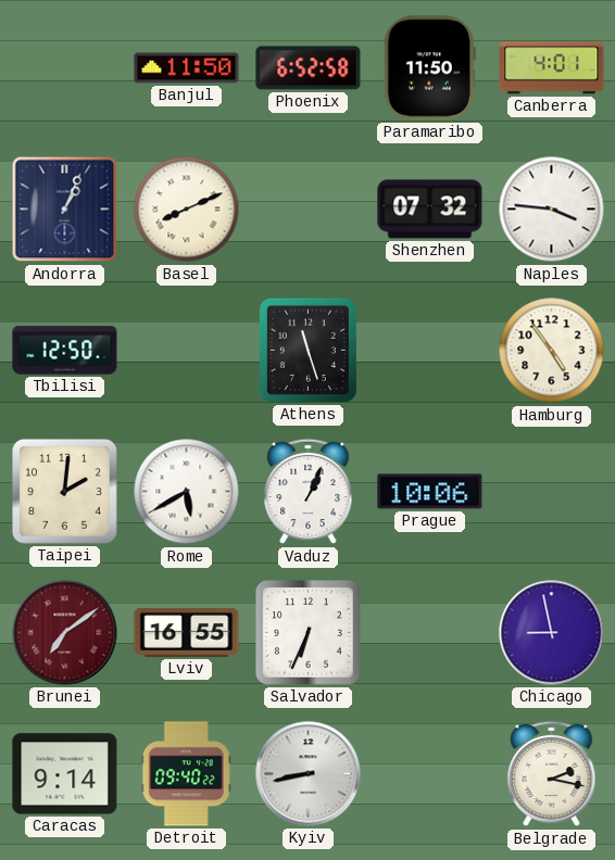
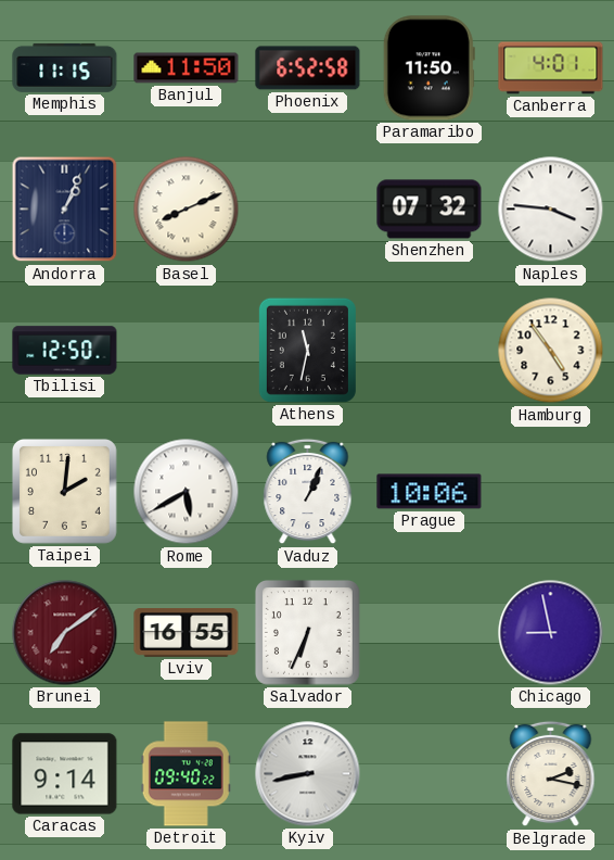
Memphis: none -> 11:15
Athens: 11:27 -> 11:32
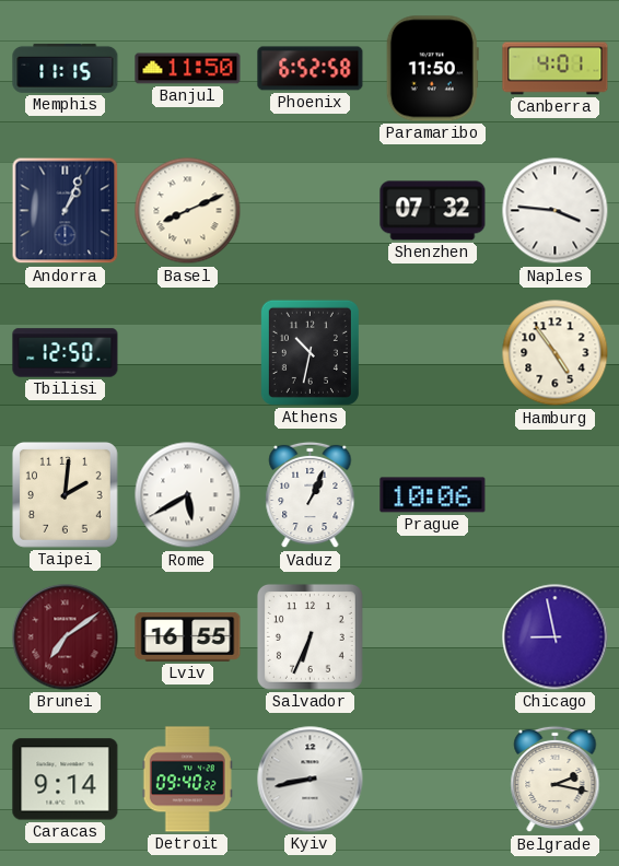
Athens: 11:32 -> 10:32
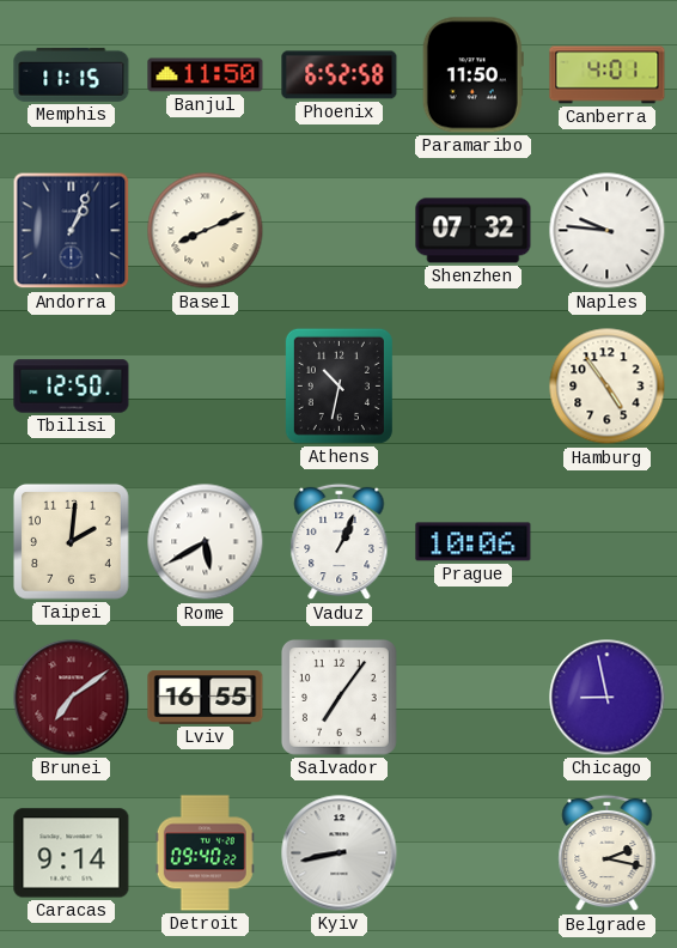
Naples: 3:46 -> 9:46
Salvador: 6:34 -> 7:06
